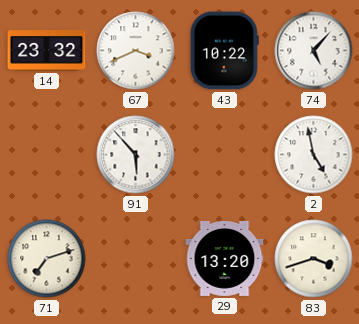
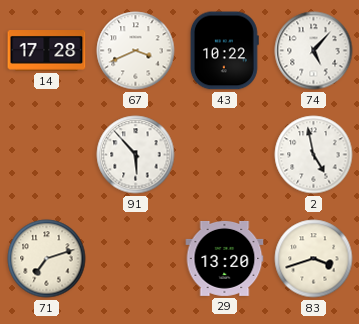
14: 23:32 -> 17:28
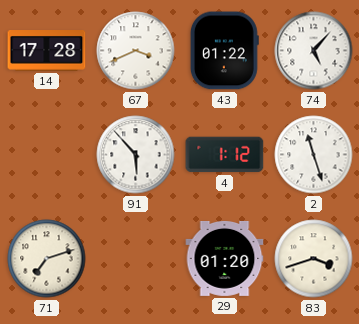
43: 10:22 -> 01:22
4: none -> 1:12
2: 4:58 -> 11:27
29: 13:20 -> 01:20
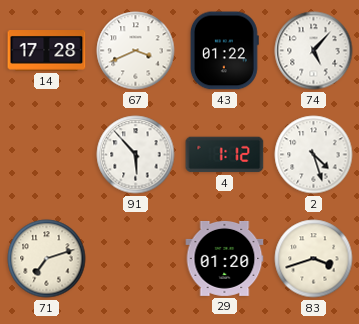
2: 11:27 -> 4:27
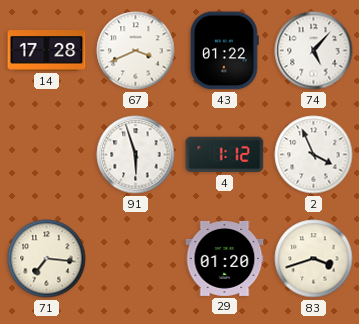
91: 5:53 -> 5:57
2: 4:27 -> 3:56
71: 7:12 -> 7:16
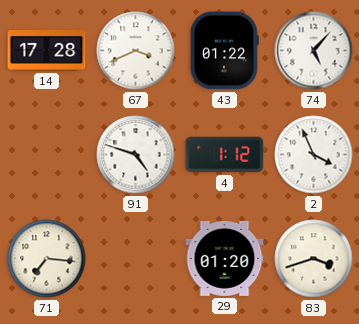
91: 5:57 -> 4:48
